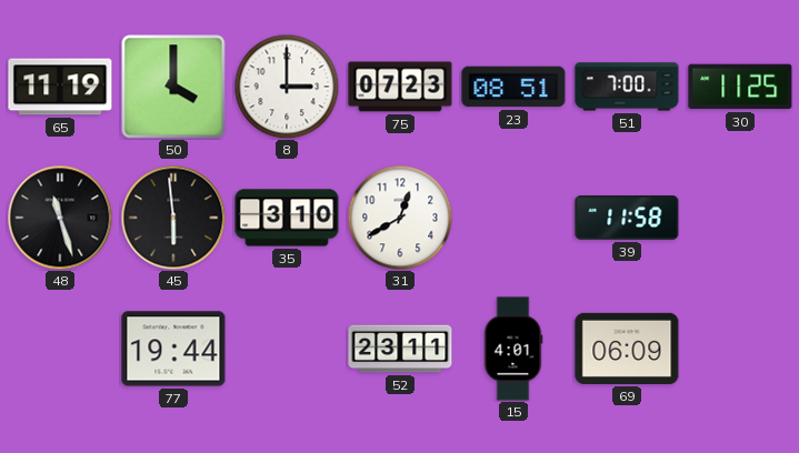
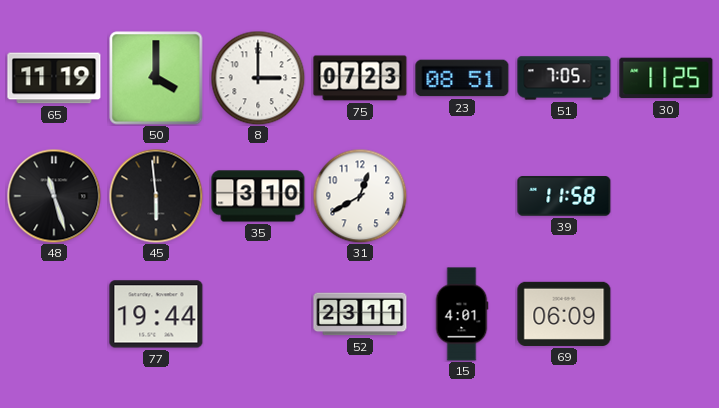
51: 7:00 -> 7:05
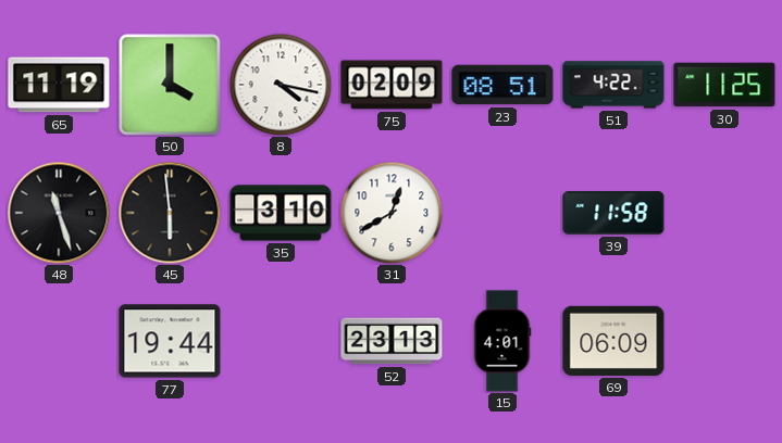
8: 3:00 -> 4:17
75: 07:23 -> 02:09
51: 7:05 -> 4:22
52: 23:11 -> 23:13
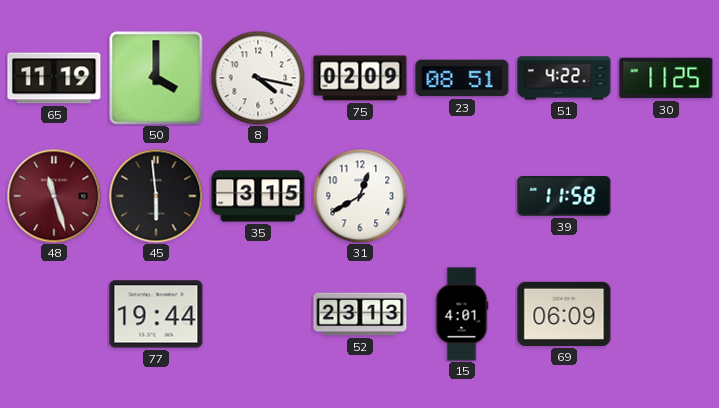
48 dial: black -> burgundy
35: 3:10 -> 3:15
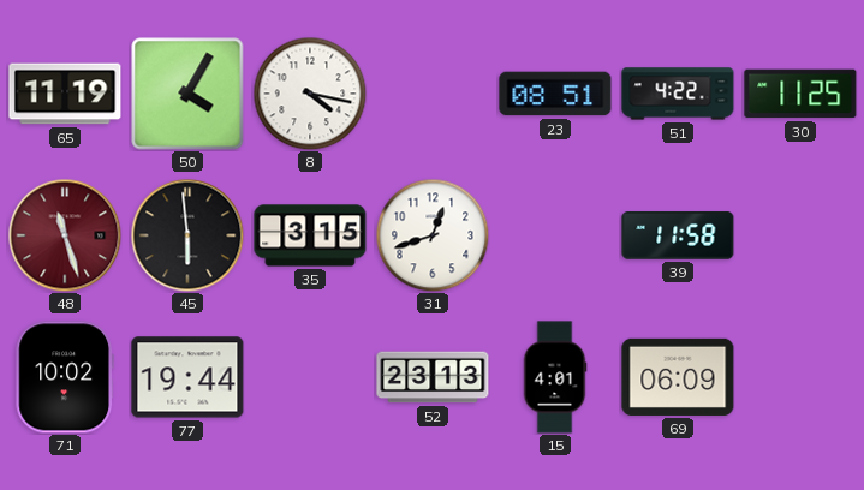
50: 4:00 -> 4:05
75: 02:09 -> none
31: 12:40 -> 12:42
71: none -> 10:02
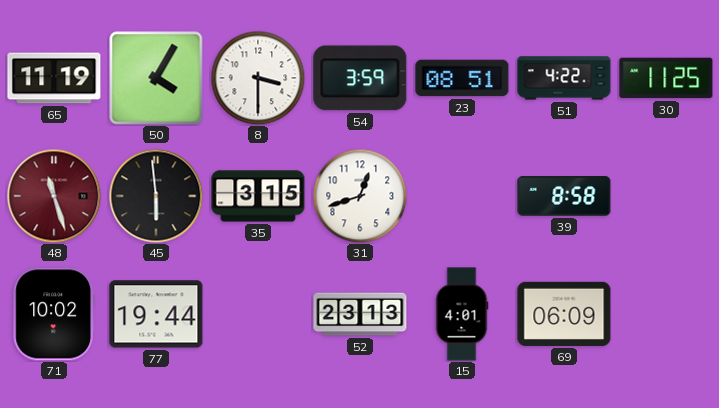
8: 4:17 -> 3:30
54: none -> 3:59
39: 11:58 -> 8:58
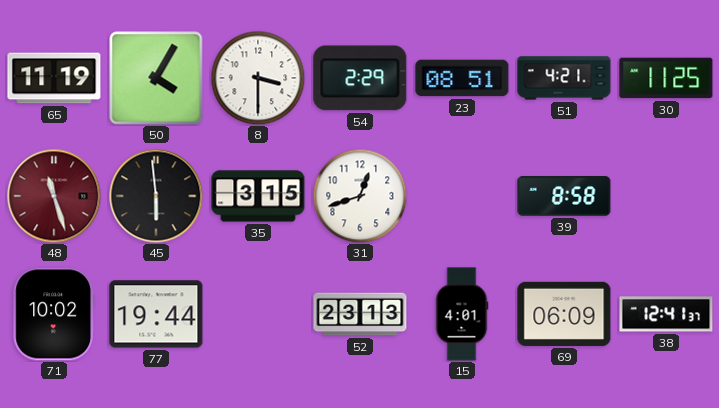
54: 3:59 -> 2:29
51: 4:22 -> 4:21
38: none -> 12:41
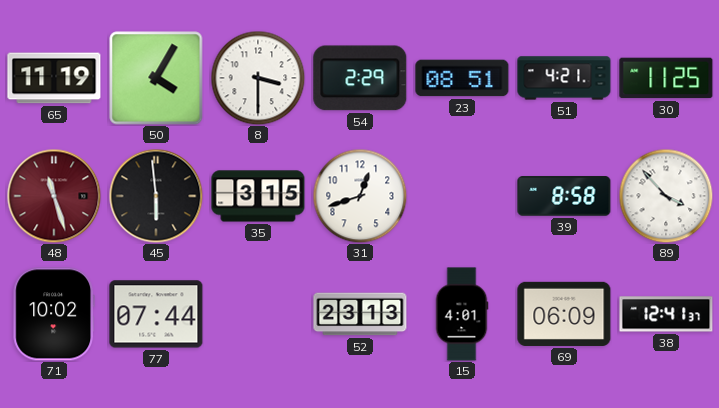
89: none -> 3:53
77: 19:44 -> 07:44
